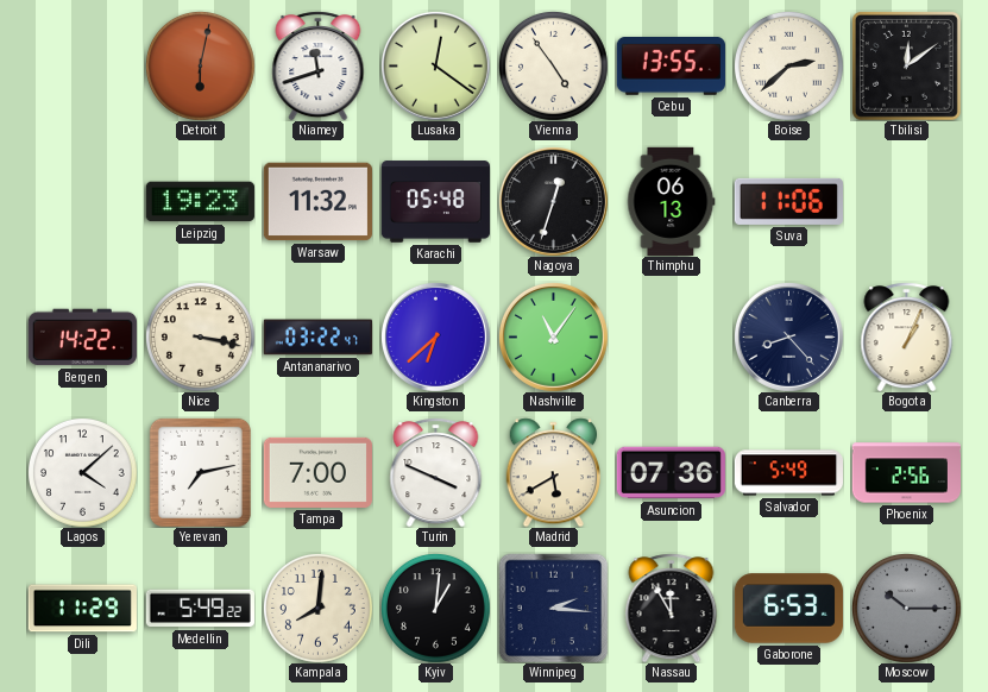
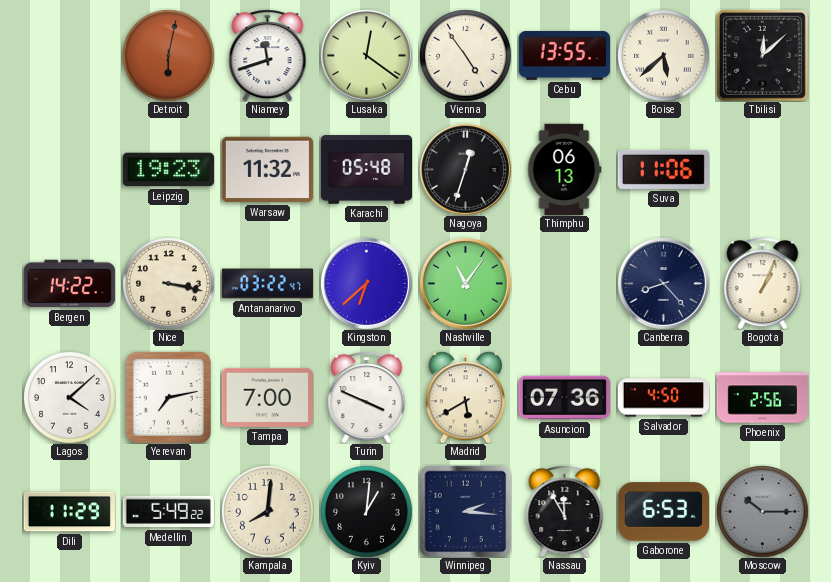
Boise: 2:38 -> 5:38
Tbilisi: 12:09 -> 12:08
Salvador: 5:49 -> 4:50
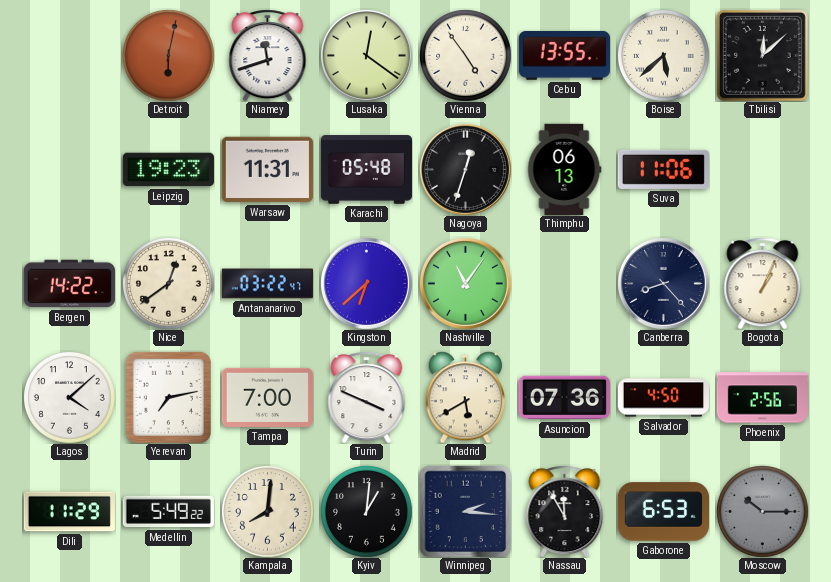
Warsaw: 11:32 -> 11:31
Nice: 3:17 -> 12:39
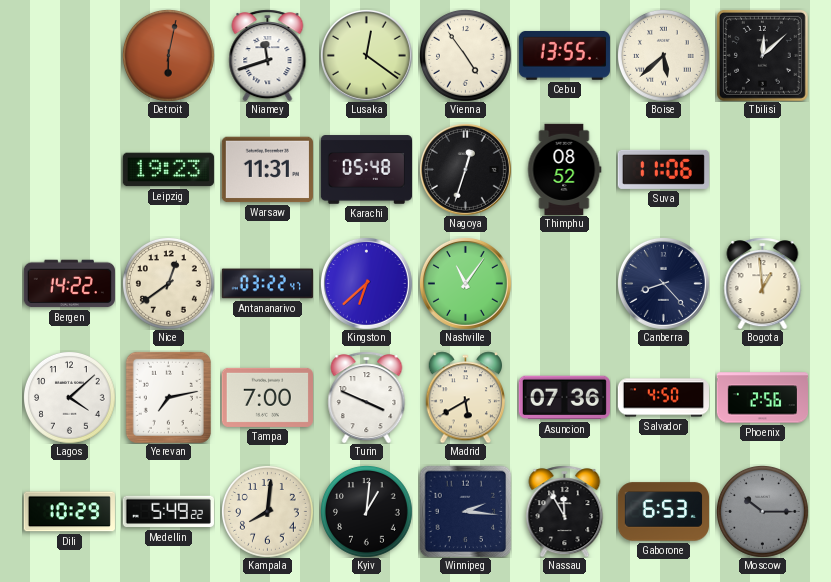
Thimphu: 06:13 -> 08:52
Bogota: 1:04 -> 12:59
Dili: 11:29 -> 10:29
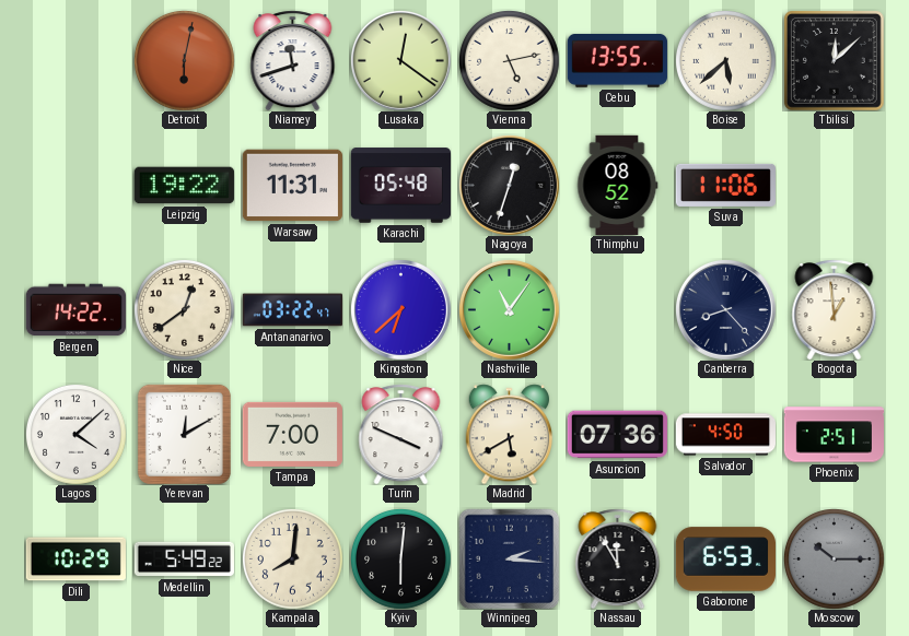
Vienna: 4:54 -> 5:13
Leipzig: 19:23 -> 19:22
Yerevan: 7:13 -> 12:10
Phoenix: 2:56 -> 2:51
Kyiv: 1:01 -> 6:01
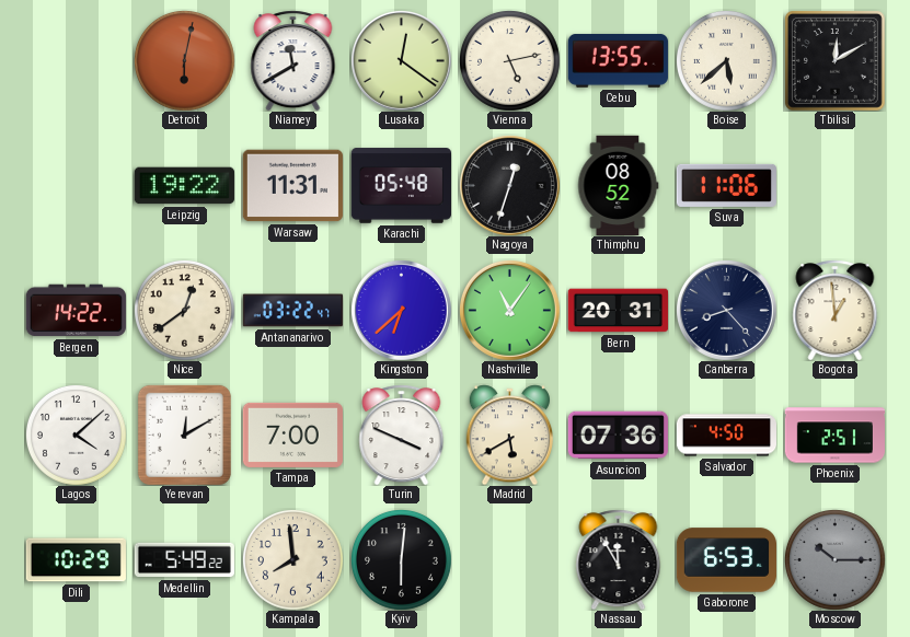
Niamey: 11:42 -> 11:40
Tbilisi: 12:08 -> 12:10
Bern: none -> 20:31
Kampala: 8:01 -> 7:59
Winnipeg: 2:16 -> none
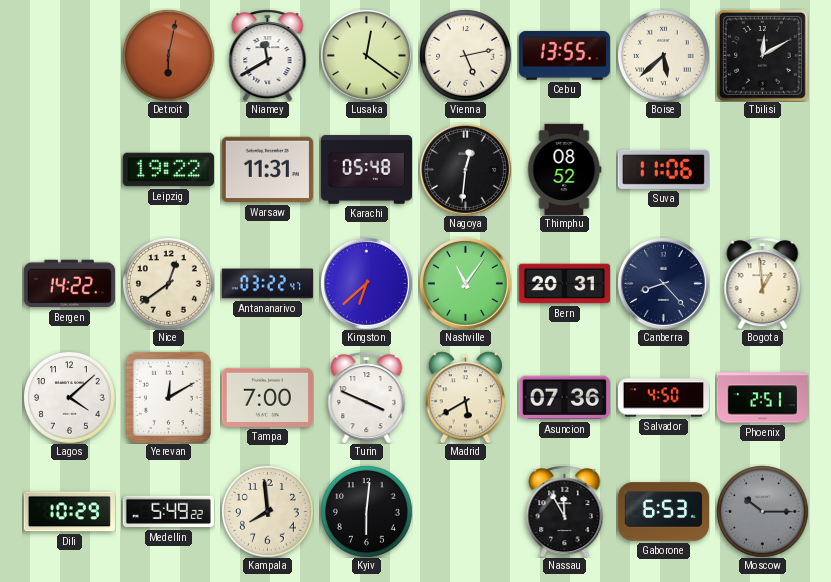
Nagoya: 12:33 -> 12:31
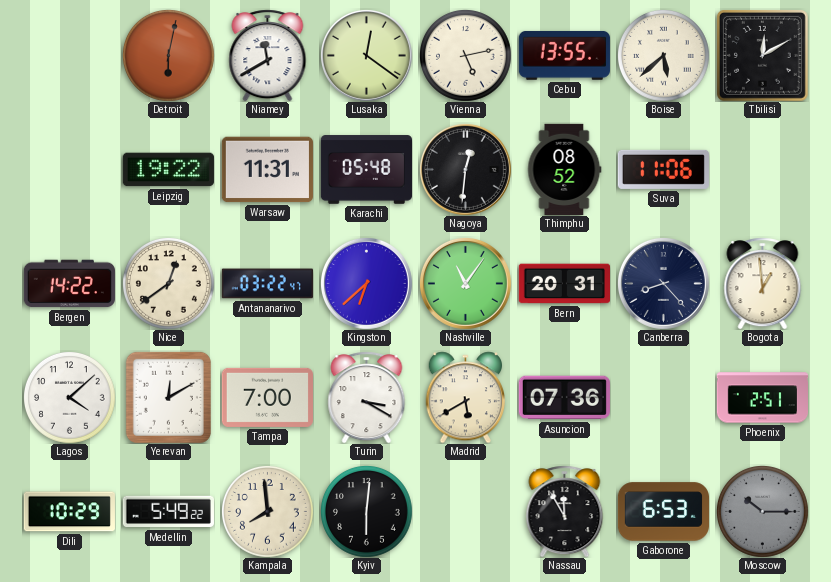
Turin: 3:49 -> 3:20
Salvador: 4:50 -> none
